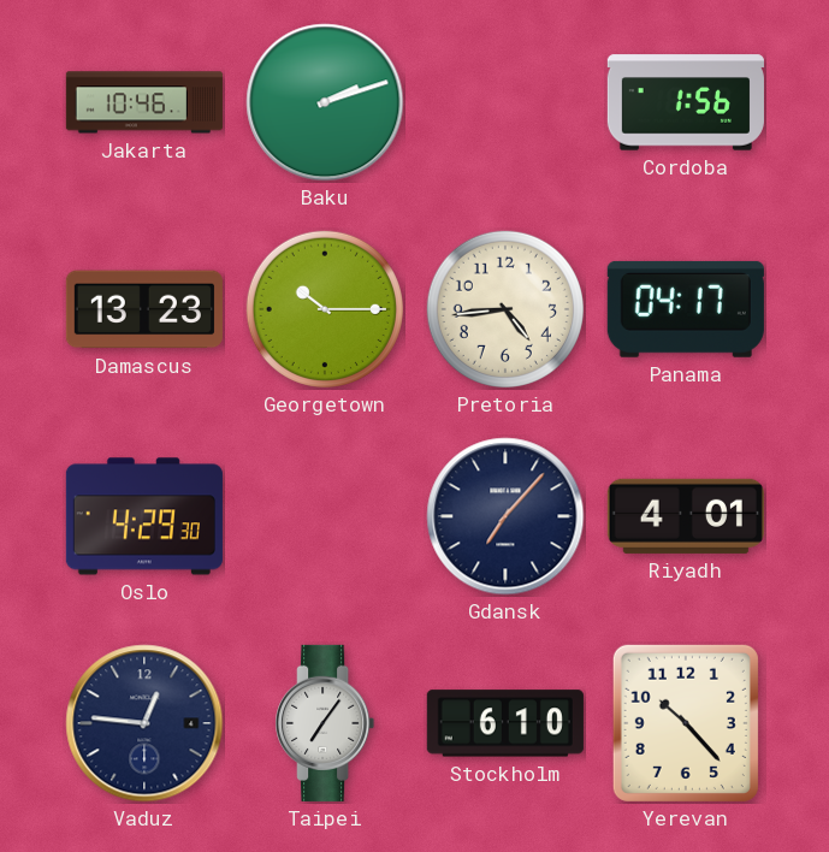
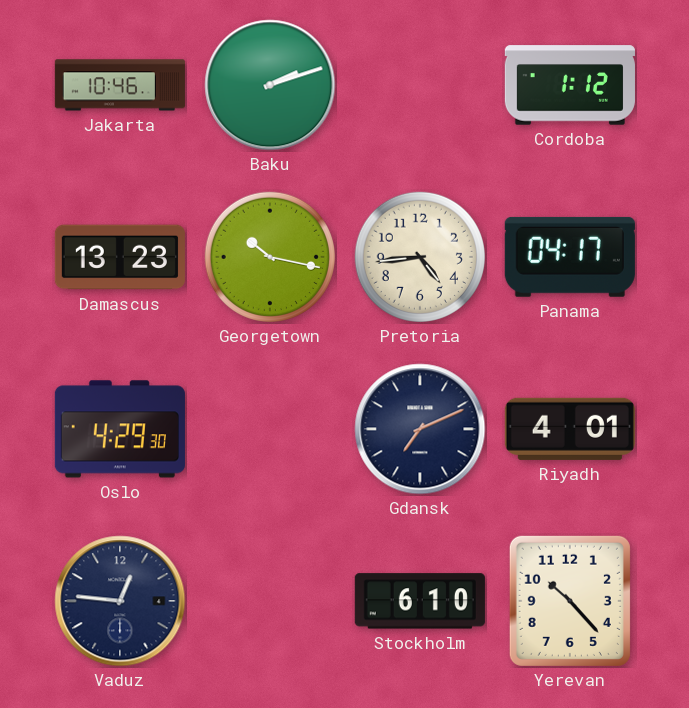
Cordoba: 1:56 -> 1:12
Georgetown: 10:15 -> 10:17
Gdansk: 7:07 -> 7:11
Taipei: 7:06 -> none
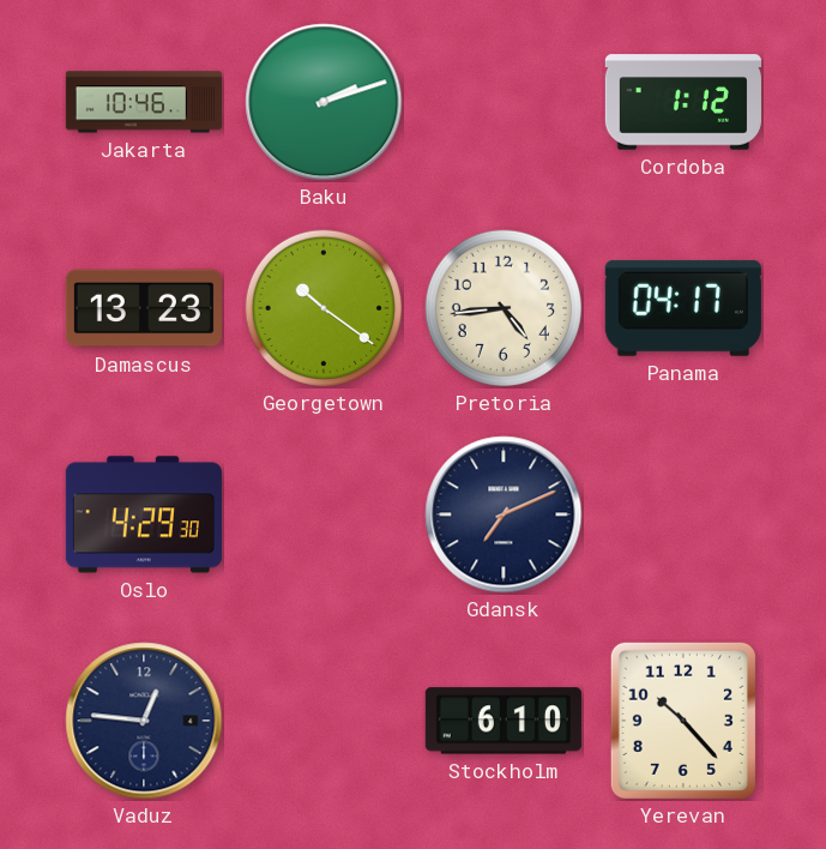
Georgetown: 10:17 -> 10:21
Riyadh: 4:01 -> none
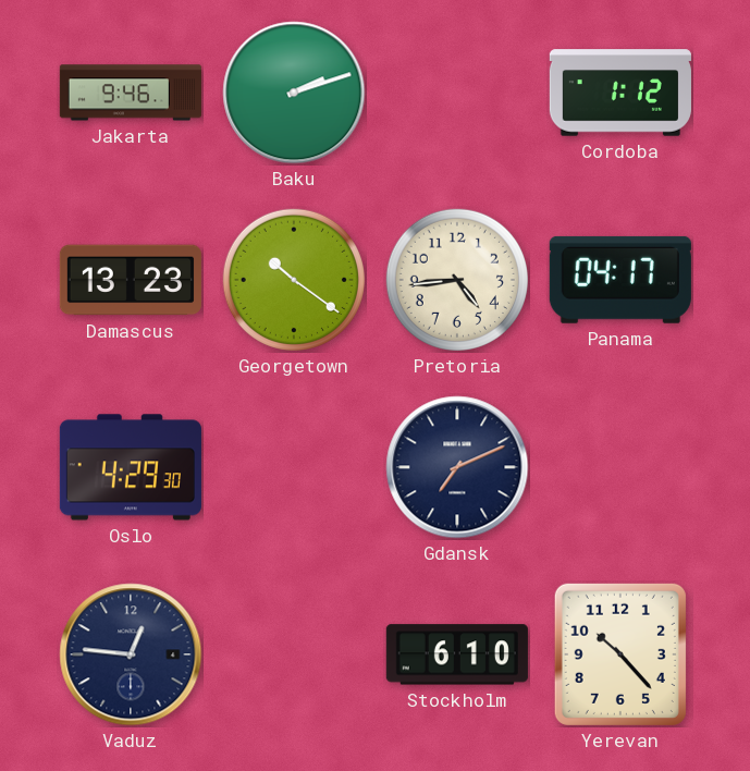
Jakarta: 10:46 -> 9:46
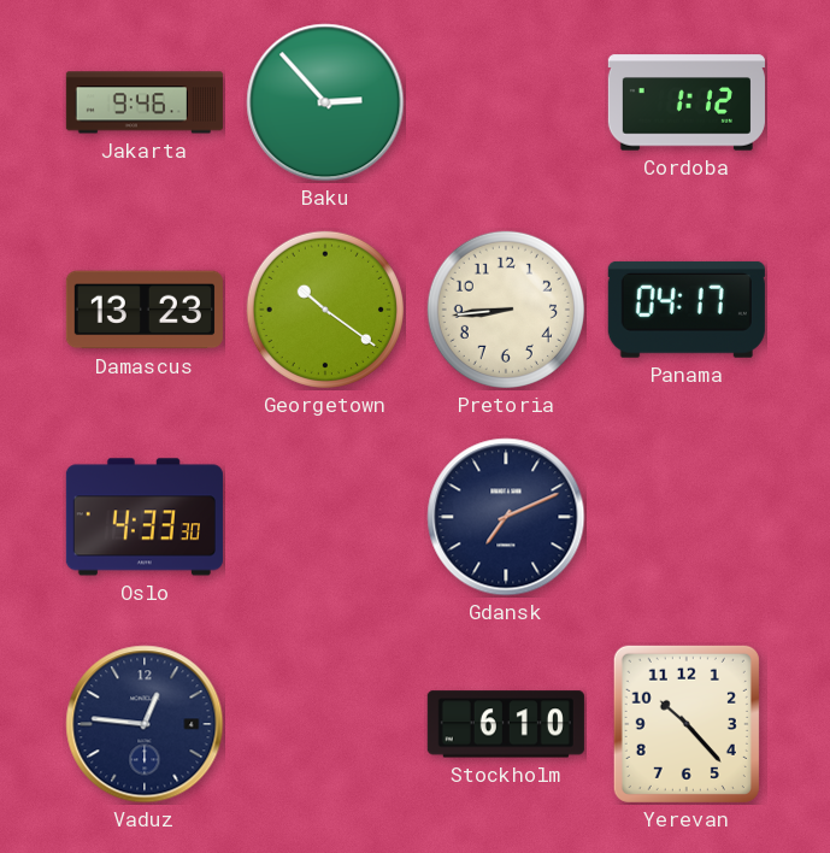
Baku: 2:12 -> 2:53
Pretoria: 4:44 -> 8:44
Oslo: 4:29 -> 4:33
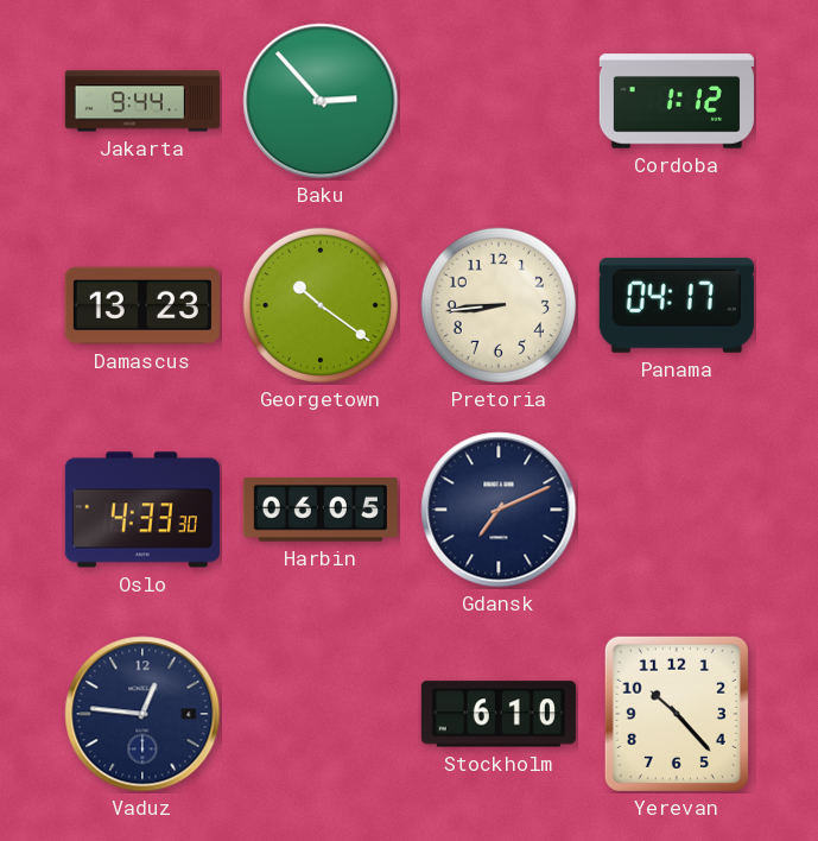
Jakarta: 9:46 -> 9:44
Harbin: none -> 06:05
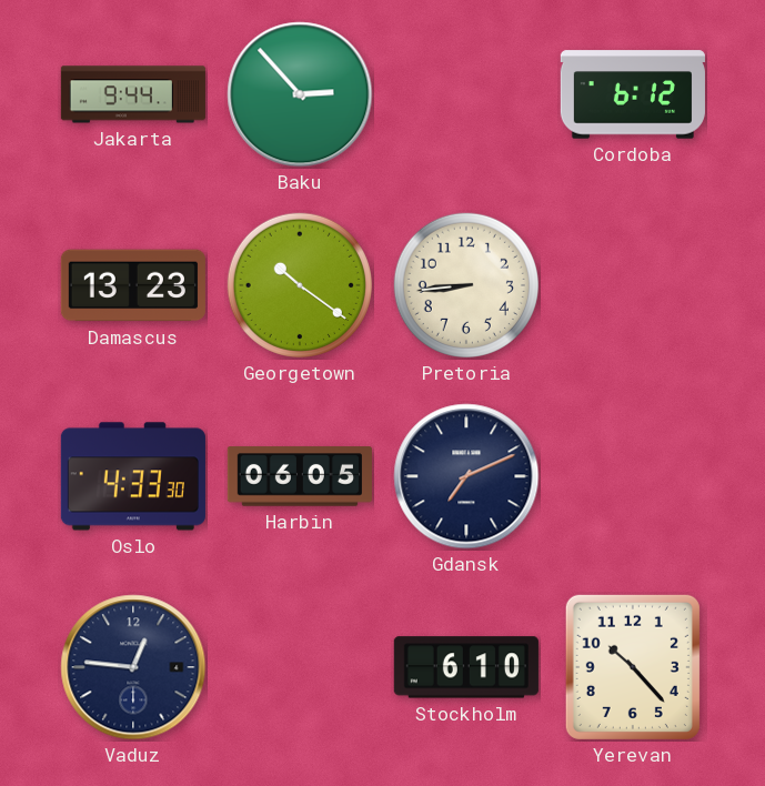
Cordoba: 1:12 -> 6:12
Panama: 04:17 -> none
